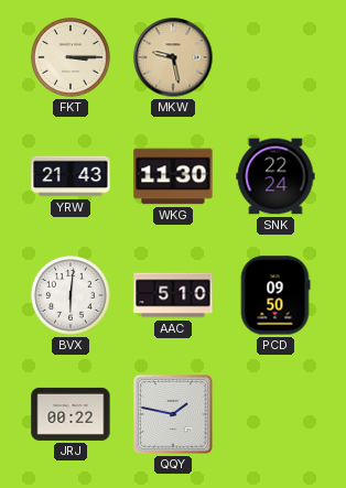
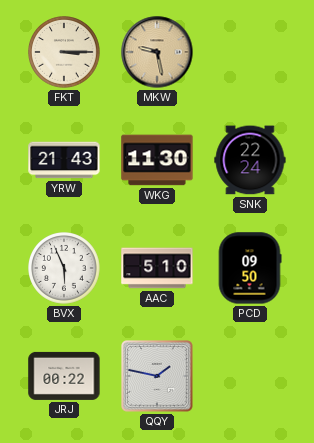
BVX: 6:01 -> 5:56
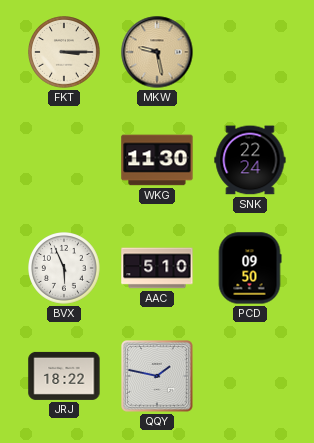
YRW: 21:43 -> none
JRJ: 00:22 -> 18:22
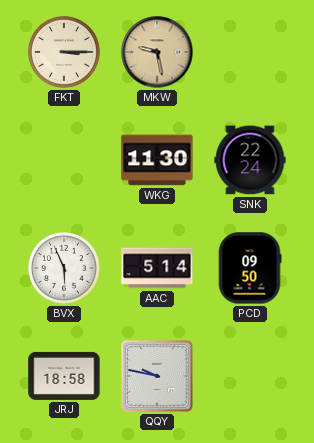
AAC: 5:10 -> 5:14
JRJ: 18:22 -> 18:58
QQY: 1:47 -> 9:47
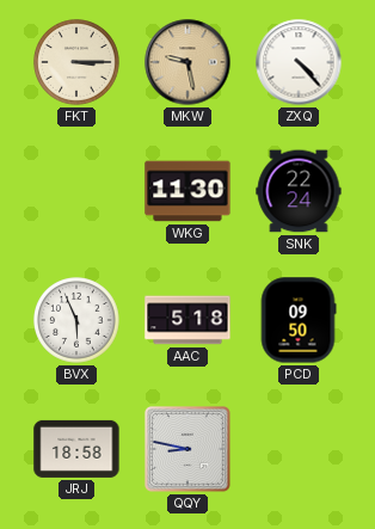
ZXQ: none -> 4:23
AAC: 5:14 -> 5:18
QQY: 9:47 -> 8:47
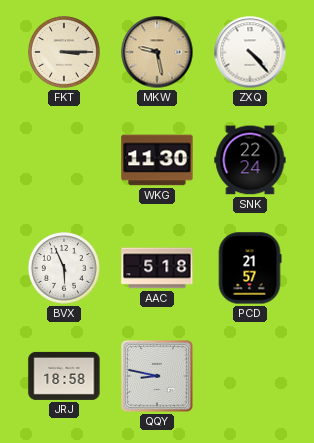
PCD: 09:50 -> 21:57
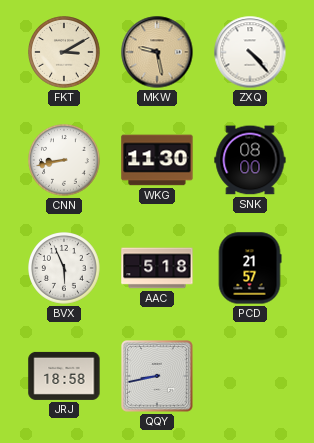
FKT: 3:15 -> 3:10
CNN: none -> 8:43
SNK: 22:24 -> 08:00
QQY: 8:47 -> 8:43
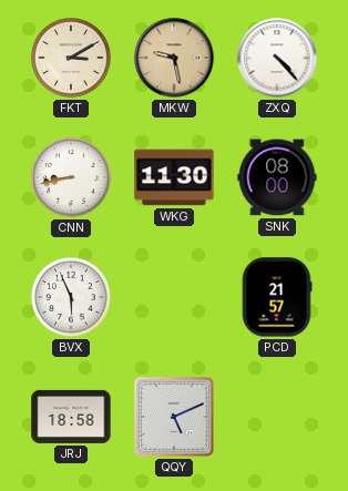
AAC: 5:18 -> none
QQY: 8:43 -> 5:11
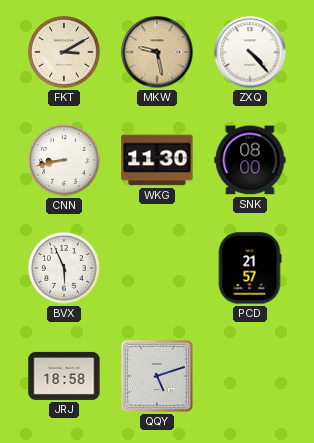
QQY: 5:11 -> 5:12
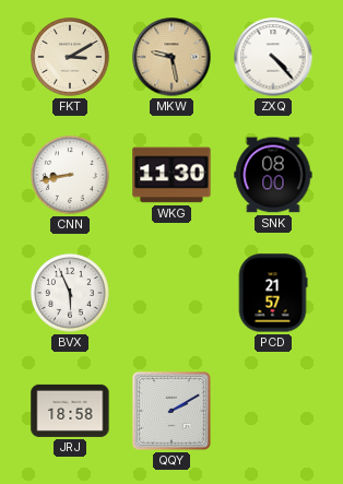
QQY: 5:12 -> 2:10
